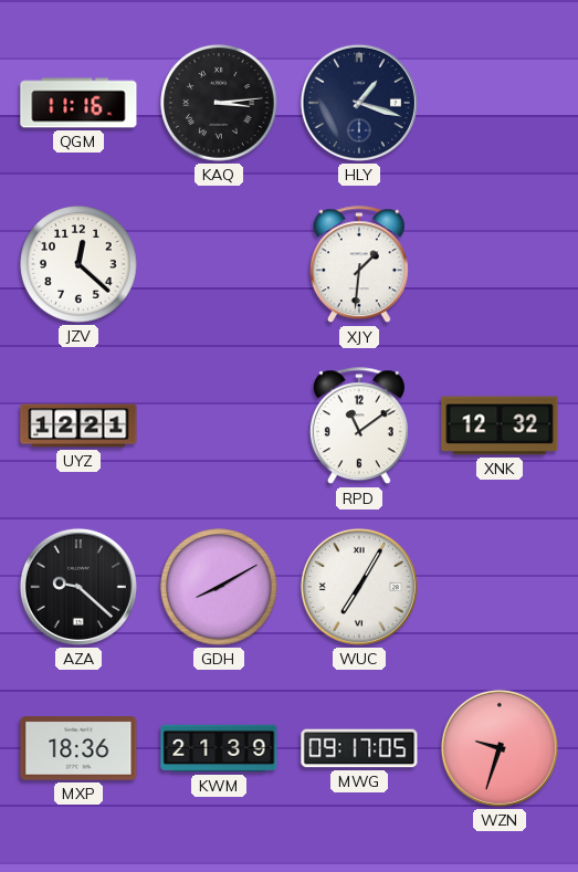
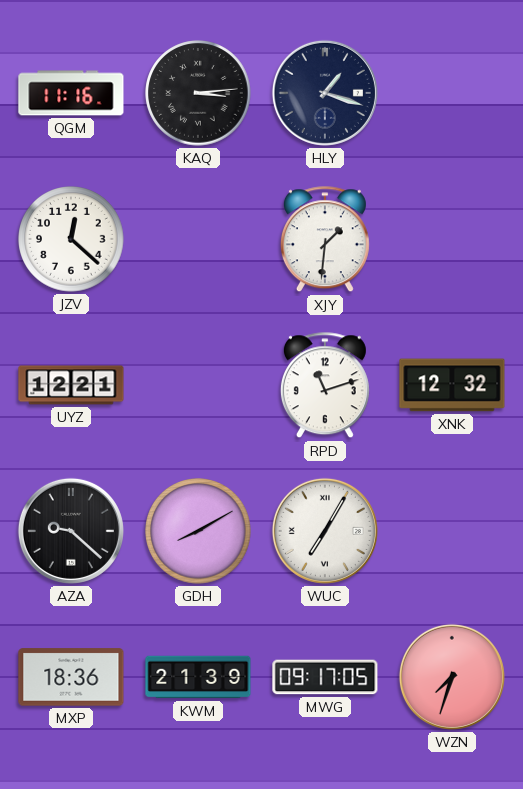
RPD: 11:09 -> 11:12
WZN: 9:33 -> 7:33
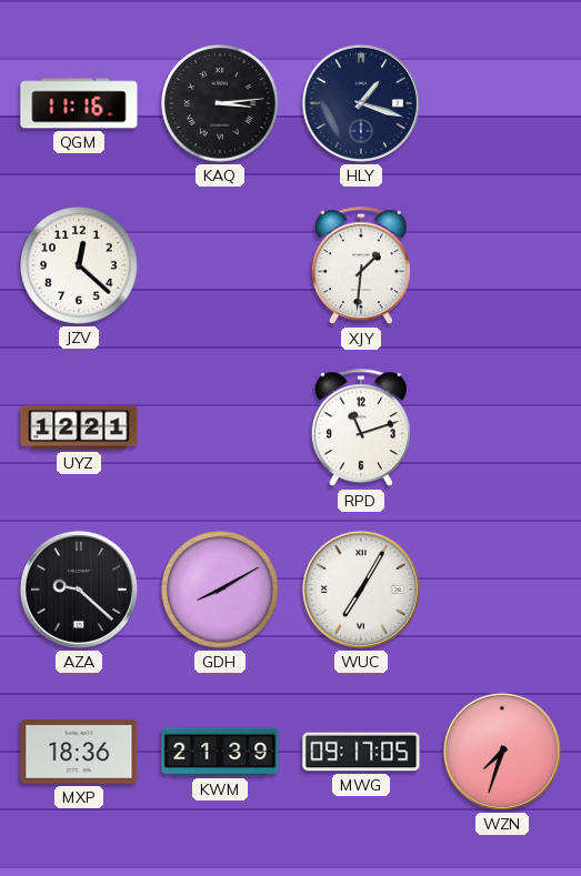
XNK: 12:32 -> none
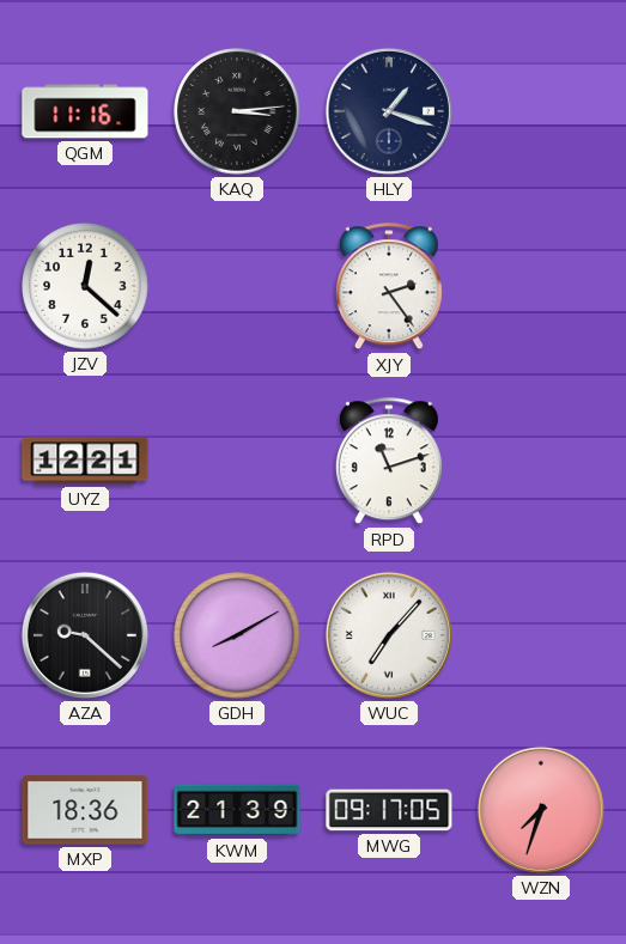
XJY: 1:31 -> 2:24
WUC: 7:05 -> 7:07
